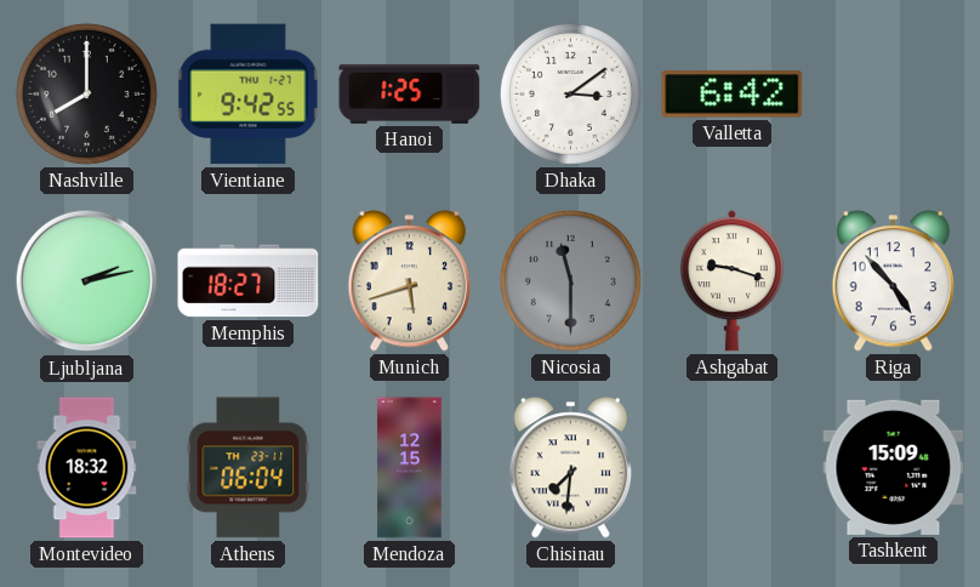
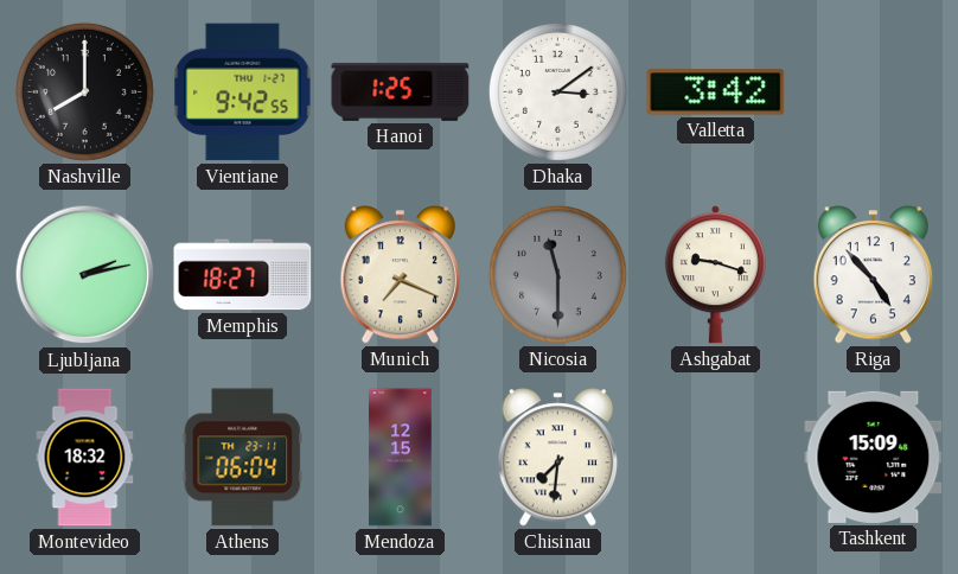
Valletta: 6:42 -> 3:42
Munich: 5:42 -> 7:19
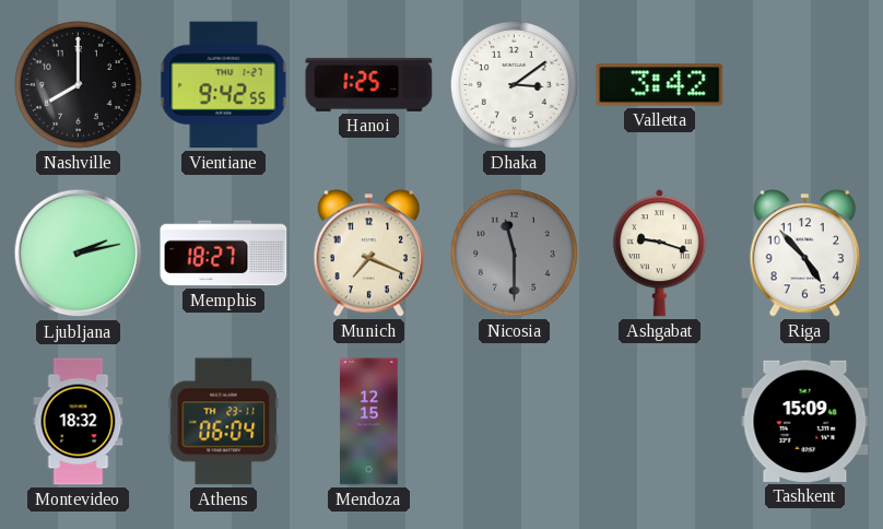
Chisinau: 7:31 -> none
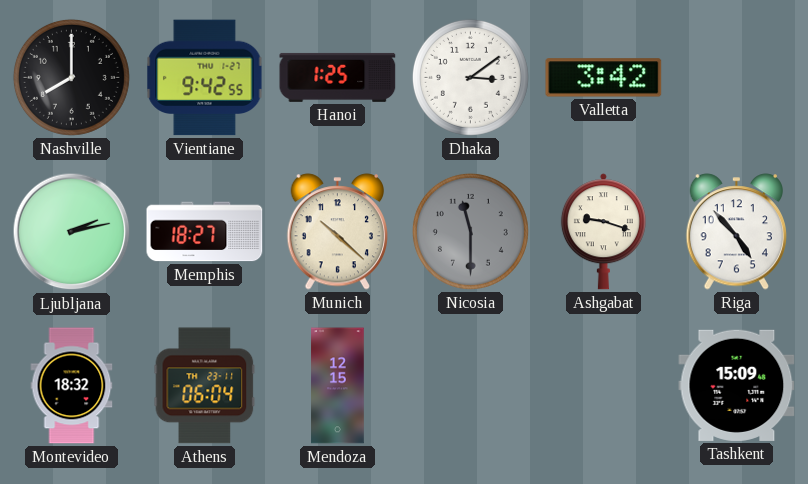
Munich: 7:19 -> 10:22
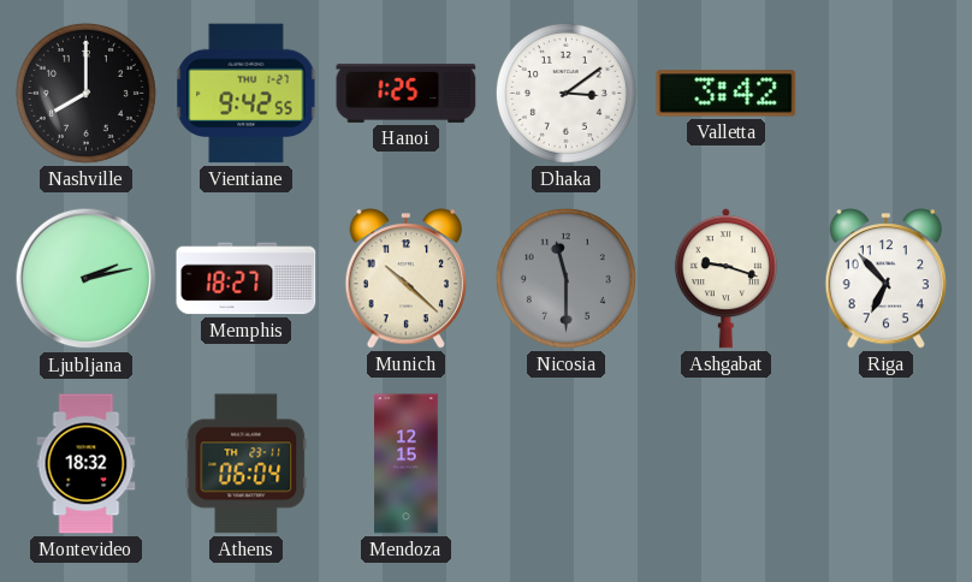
Riga: 4:53 -> 6:53
Tashkent: 15:09 -> none
